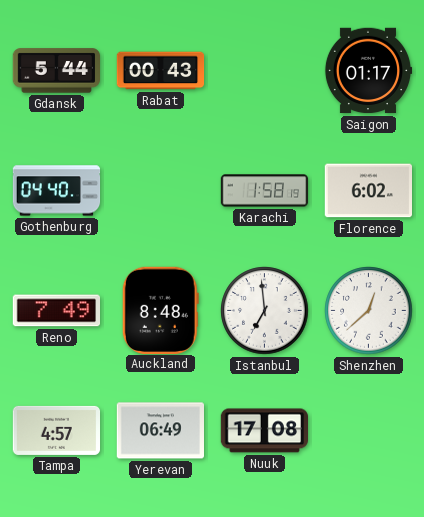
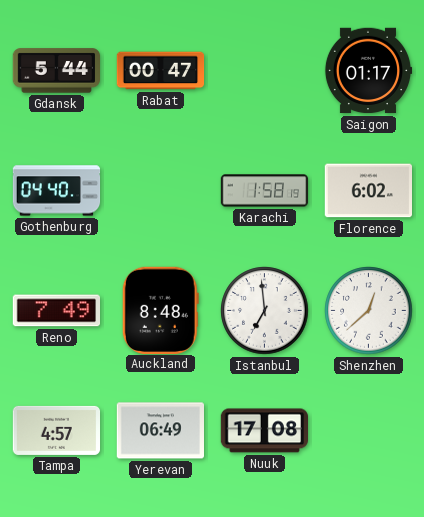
Rabat: 00:43 -> 00:47
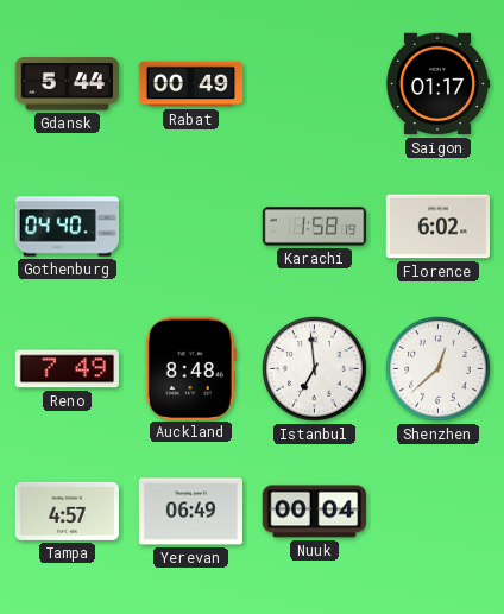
Rabat: 00:47 -> 00:49
Nuuk: 17:08 -> 00:04
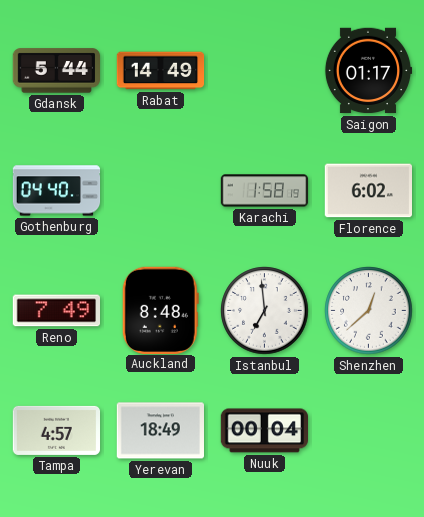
Rabat: 00:49 -> 14:49
Yerevan: 06:49 -> 18:49
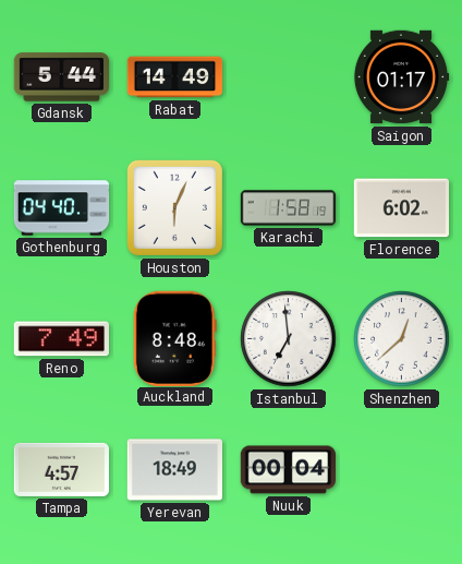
Houston: none -> 6:04
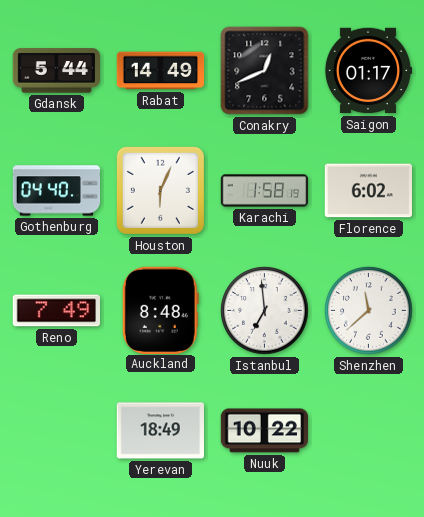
Conakry: none -> 12:41
Shenzhen: 12:38 -> 11:38
Tampa: 4:57 -> none
Nuuk: 00:04 -> 10:22
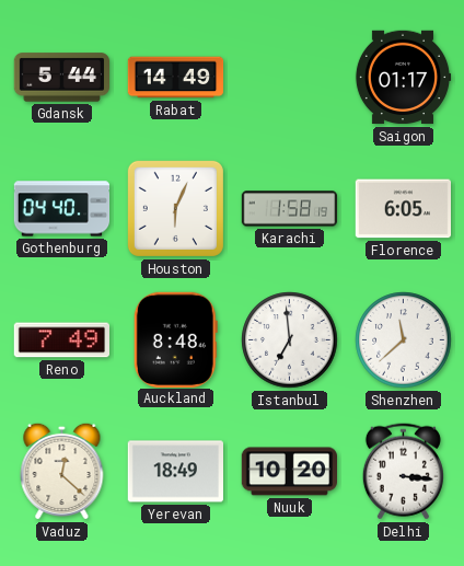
Conakry: 12:41 -> none
Florence: 6:02 -> 6:05
Vaduz: none -> 12:22
Nuuk: 10:22 -> 10:20
Delhi: none -> 3:16
